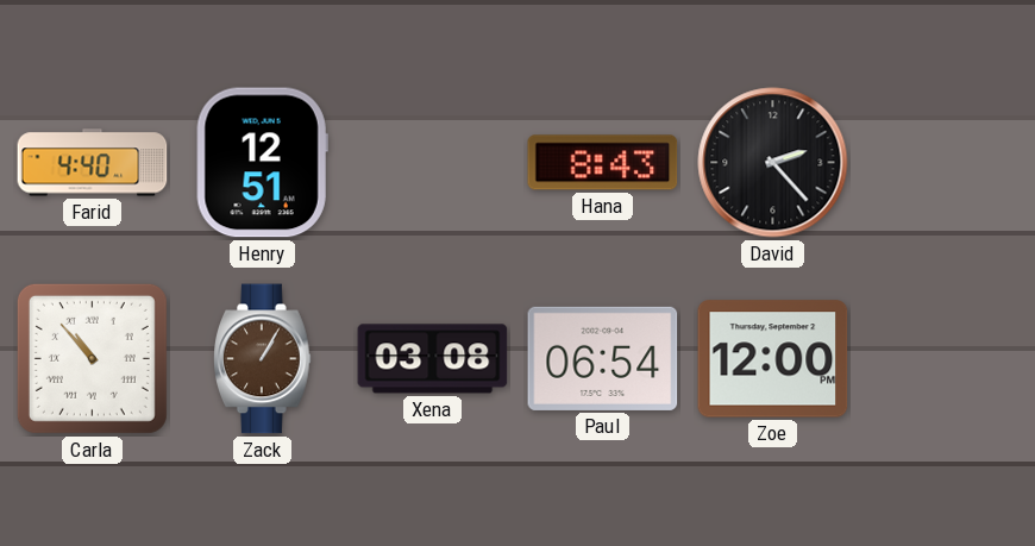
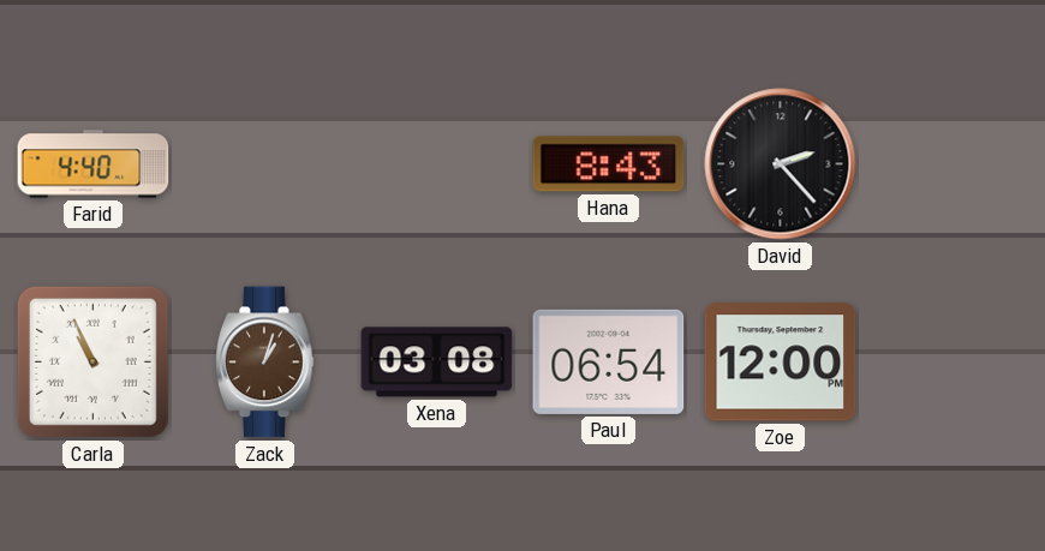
Henry: 12:51 -> none
Carla: 10:53 -> 10:56
Zack: 1:05 -> 1:03
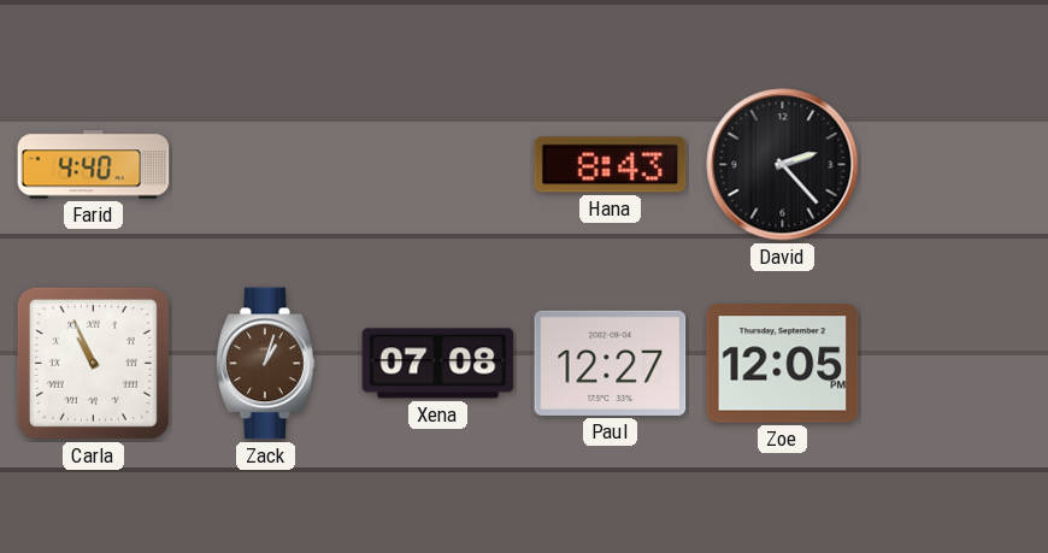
Xena: 03:08 -> 07:08
Paul: 06:54 -> 12:27
Zoe: 12:00 -> 12:05
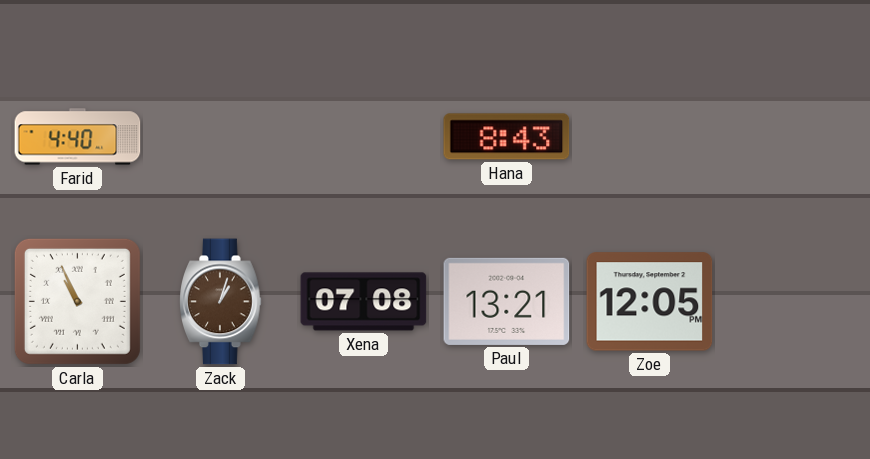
David: 2:23 -> none
Paul: 12:27 -> 13:21
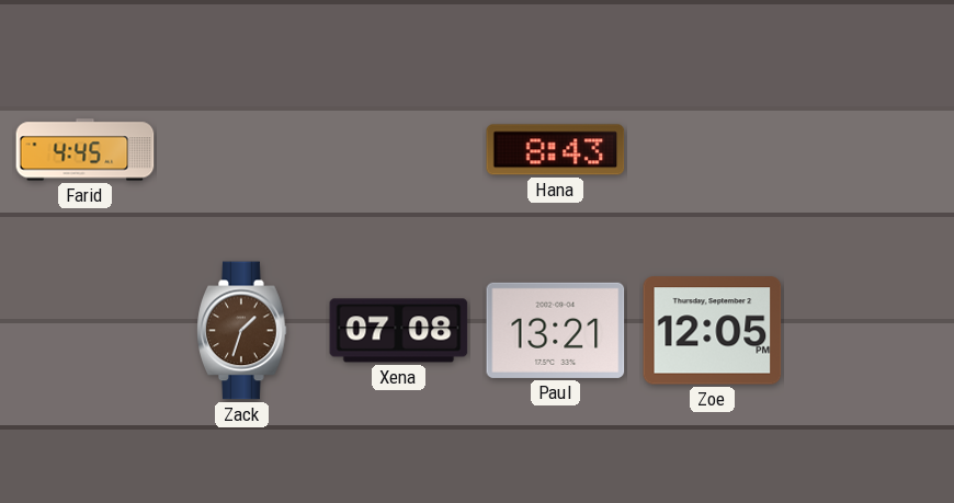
Farid: 4:40 -> 4:45
Carla: 10:56 -> none
Zack: 1:03 -> 1:33
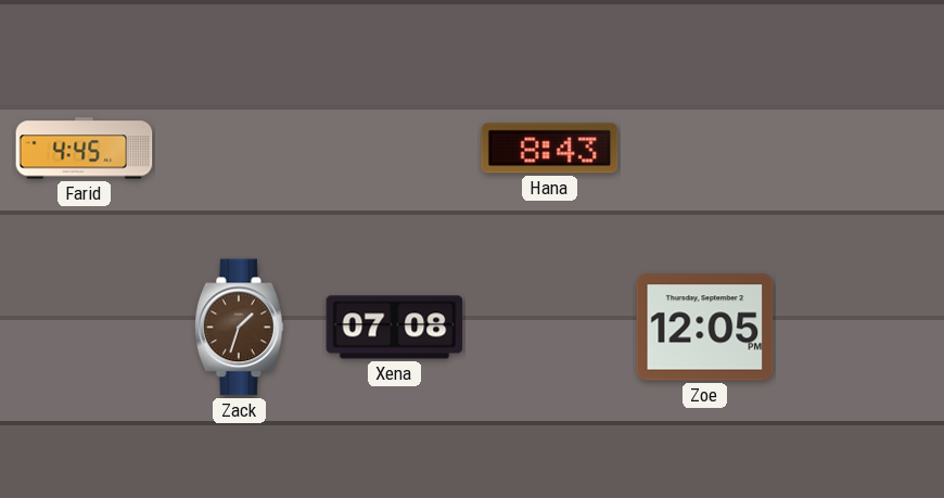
Paul: 13:21 -> none
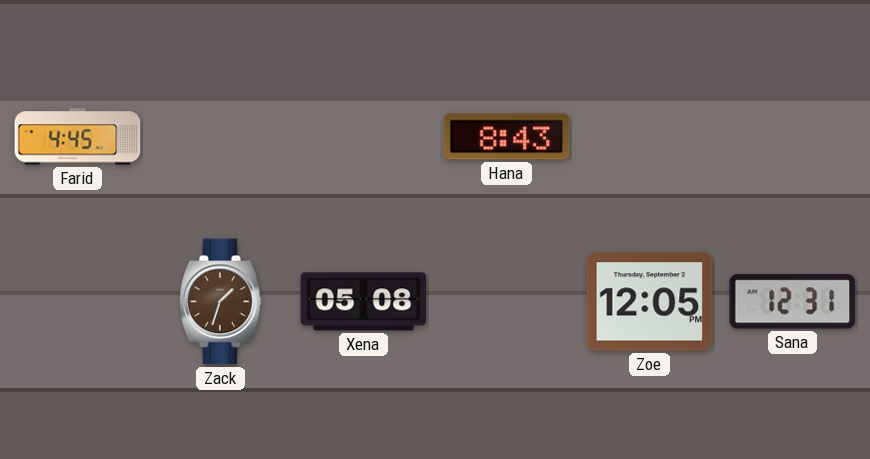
Xena: 07:08 -> 05:08
Sana: none -> 12:31
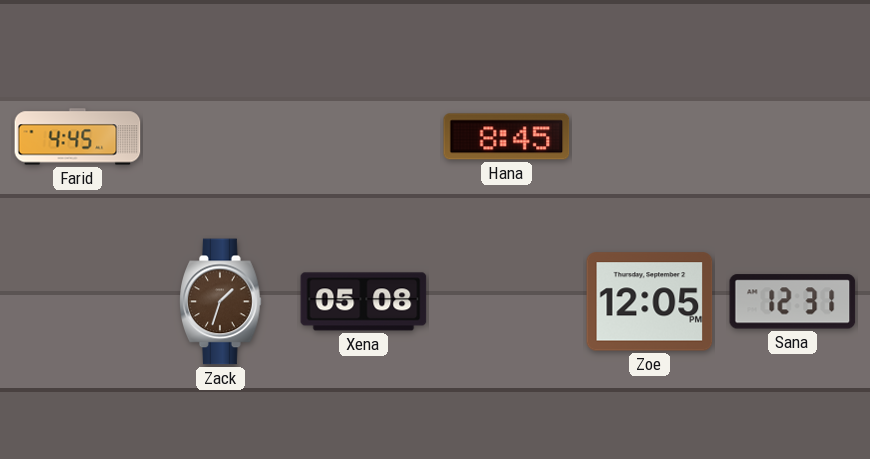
Hana: 8:43 -> 8:45
